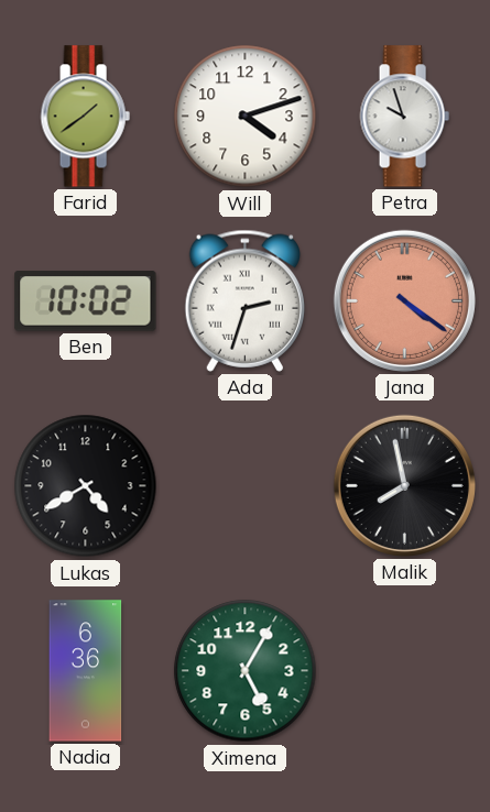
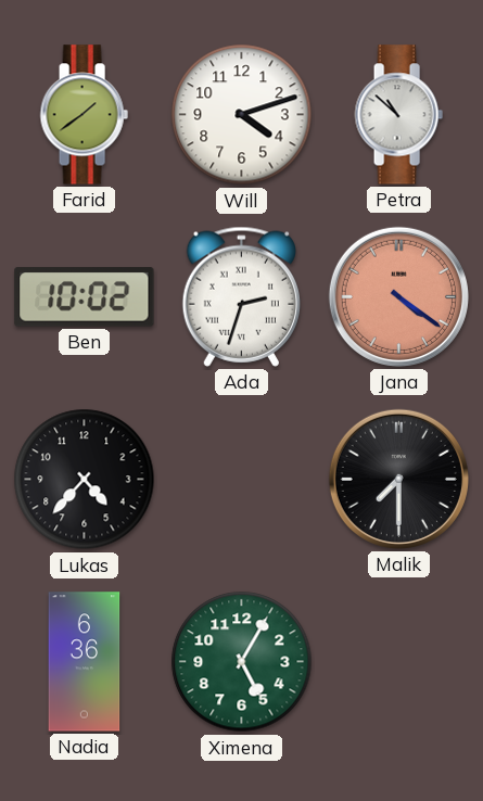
Petra: 9:57 -> 10:52
Lukas: 4:40 -> 4:37
Malik: 7:58 -> 7:30
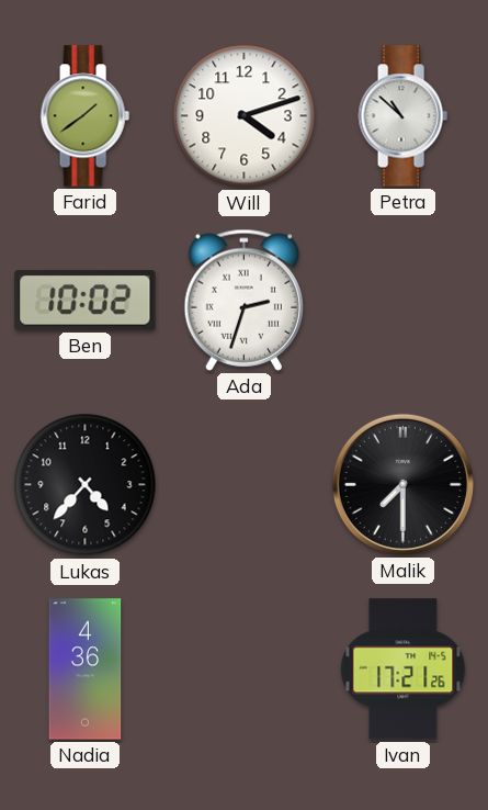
Jana: 4:21 -> none
Nadia: 6:36 -> 4:36
Ximena: 5:05 -> none
Ivan: none -> 17:21
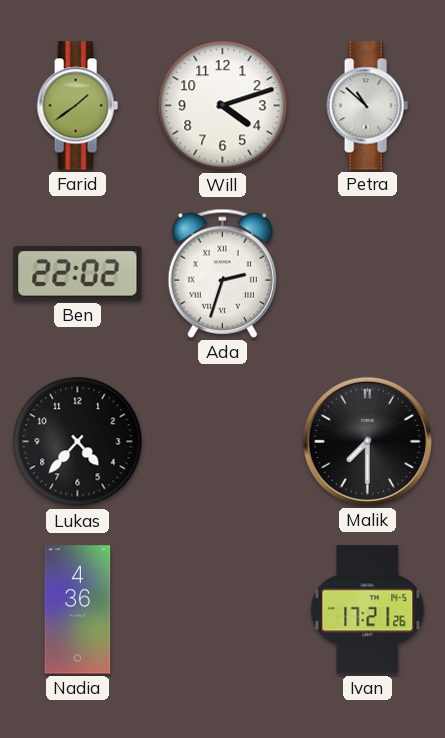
Ben: 10:02 -> 22:02
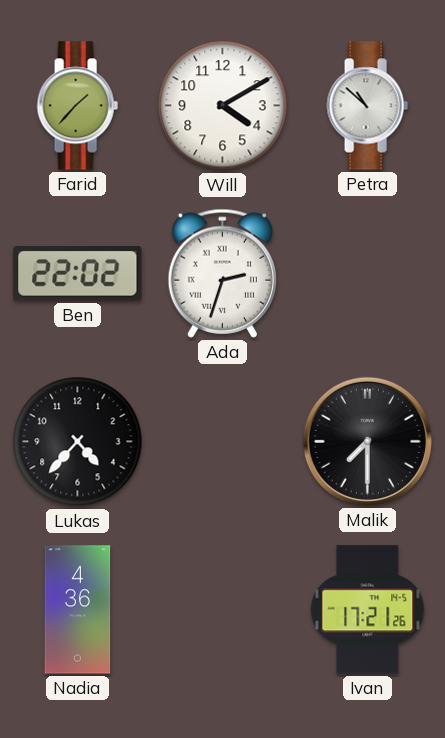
Farid: 1:39 -> 1:37
Will: 4:12 -> 4:10
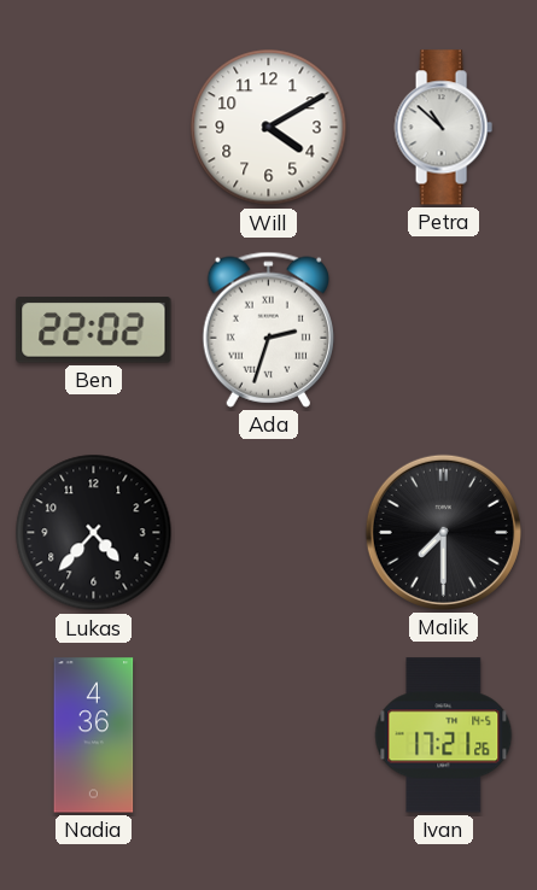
Farid: 1:37 -> none
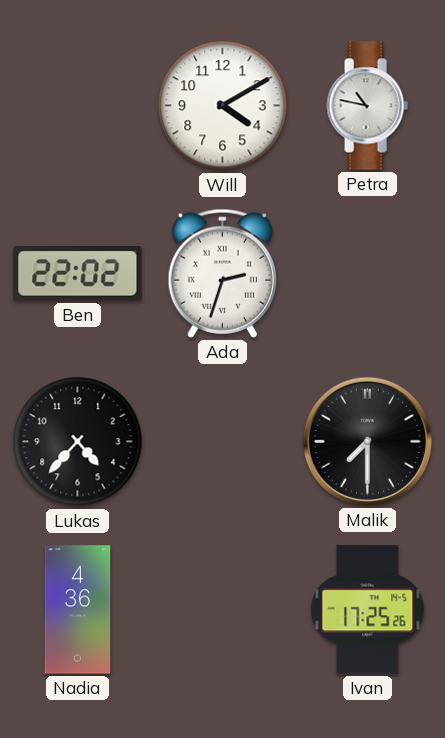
Petra: 10:52 -> 10:47
Ivan: 17:21 -> 17:25
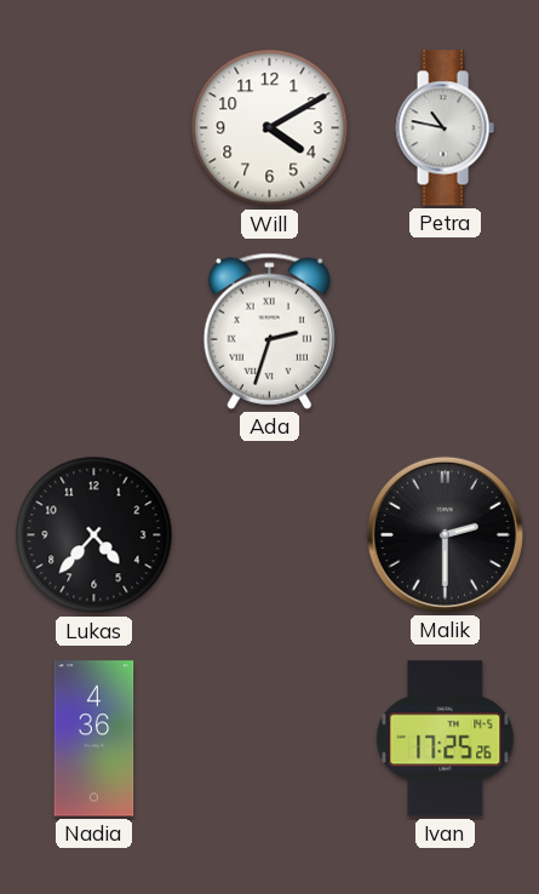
Ben: 22:02 -> none
Malik: 7:30 -> 2:30
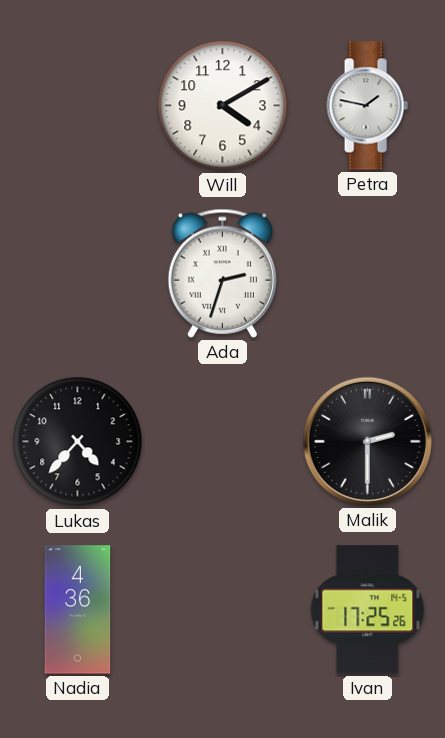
Petra: 10:47 -> 1:47
